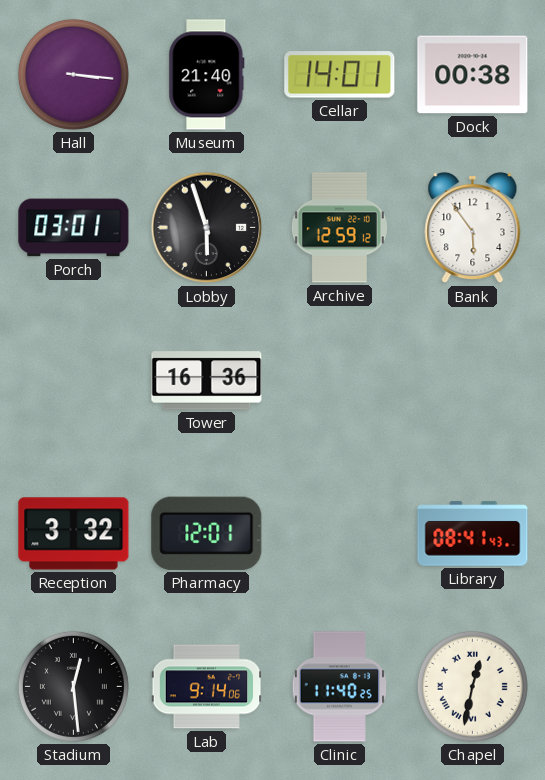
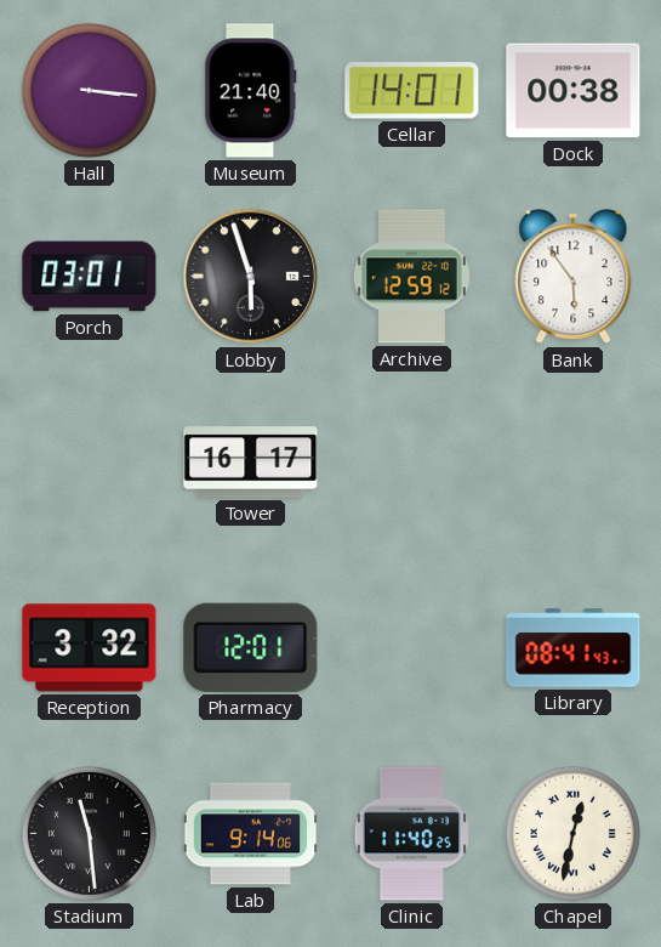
Tower: 16:36 -> 16:17
Stadium: 12:29 -> 11:29
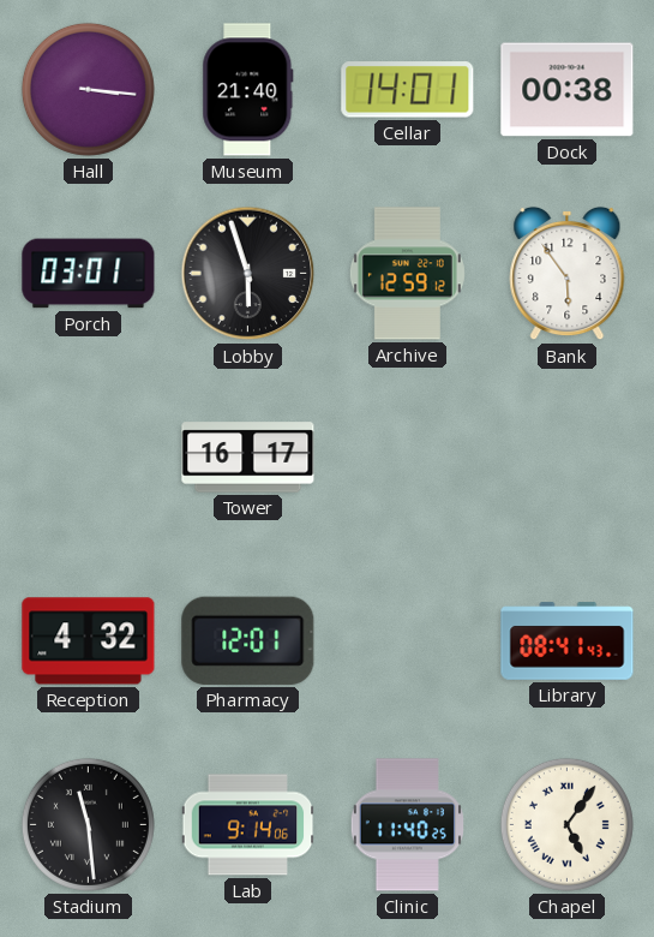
Reception: 3:32 -> 4:32
Chapel: 12:32 -> 5:06
